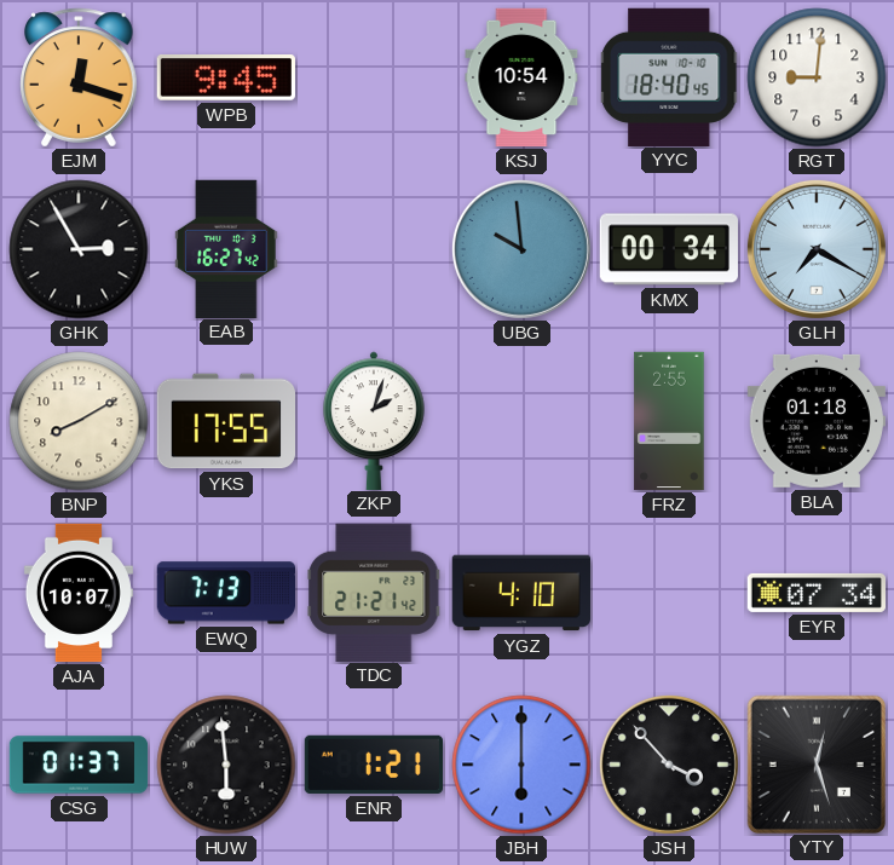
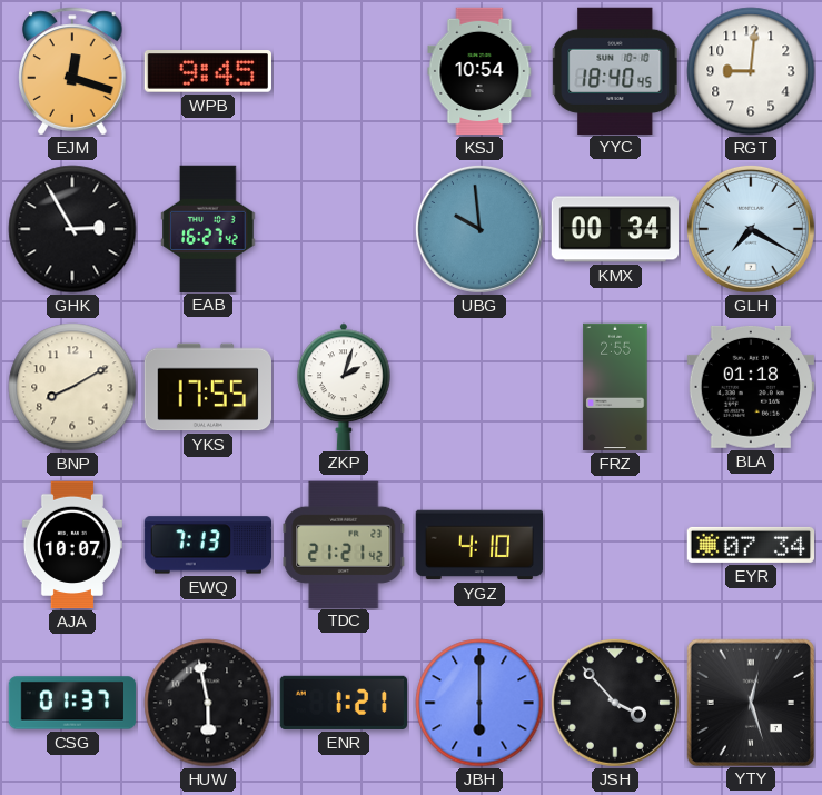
HUW: 5:59 -> 5:58
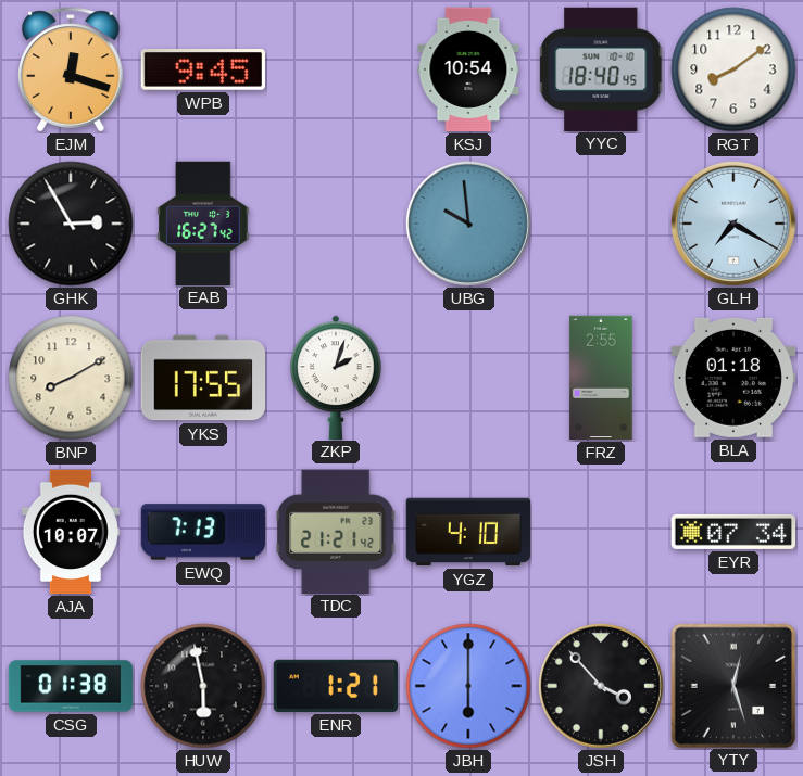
RGT: 9:01 -> 8:09
KMX: 00:34 -> none
CSG: 01:37 -> 01:38
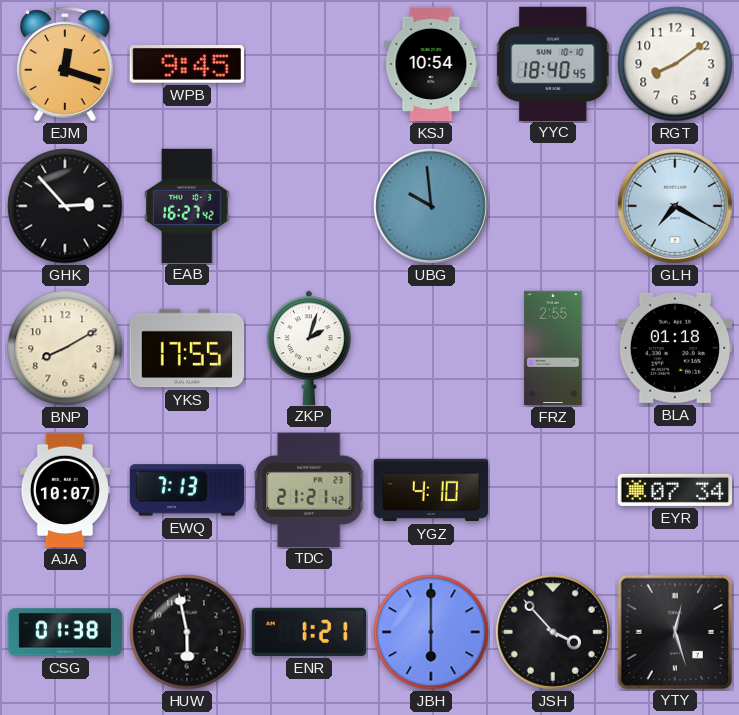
GHK: 2:55 -> 2:53
